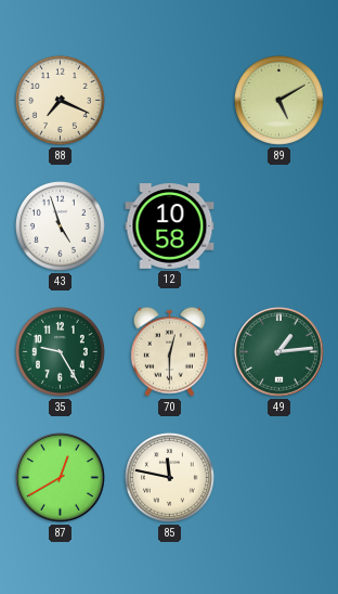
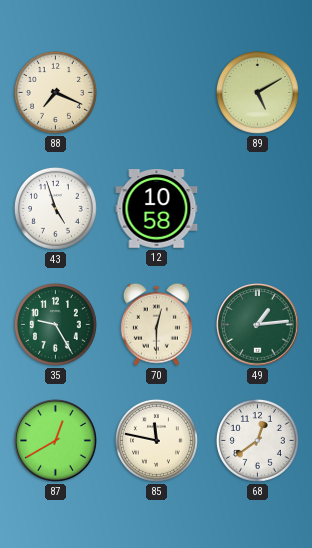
68: none -> 12:39
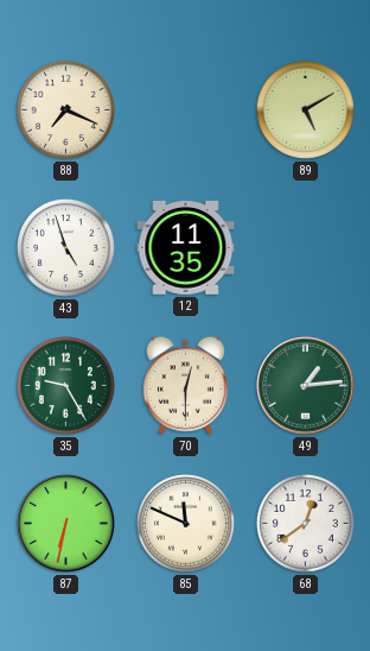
12: 10:58 -> 11:35
87: 12:40 -> 6:32
85: 11:47 -> 11:49
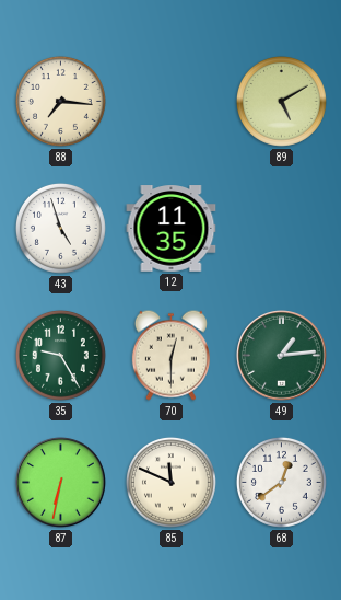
88: 7:19 -> 7:16
